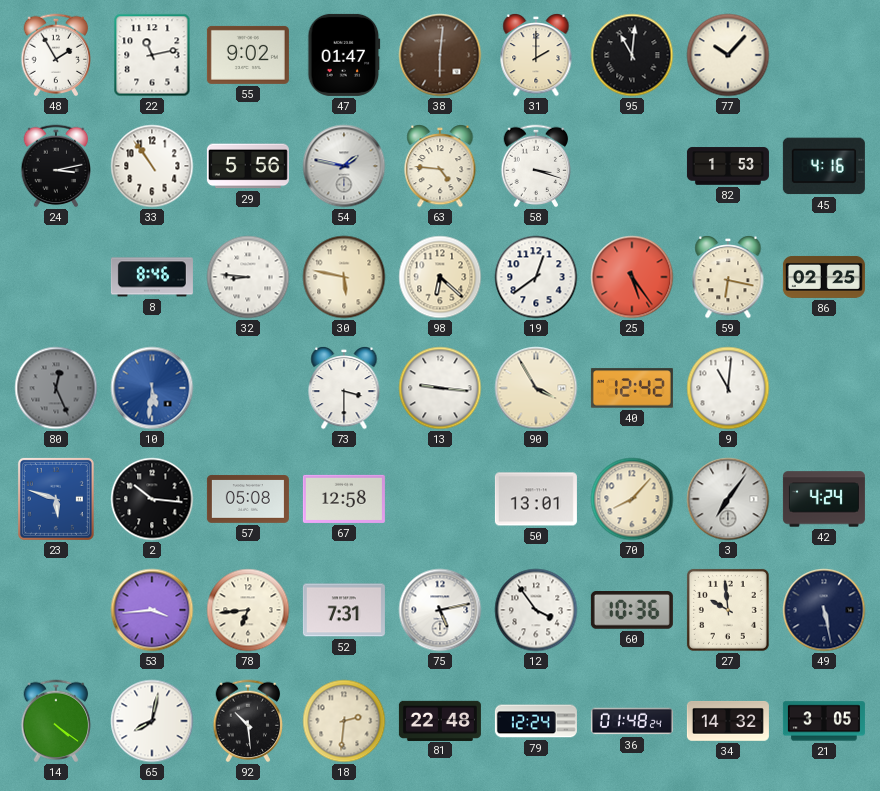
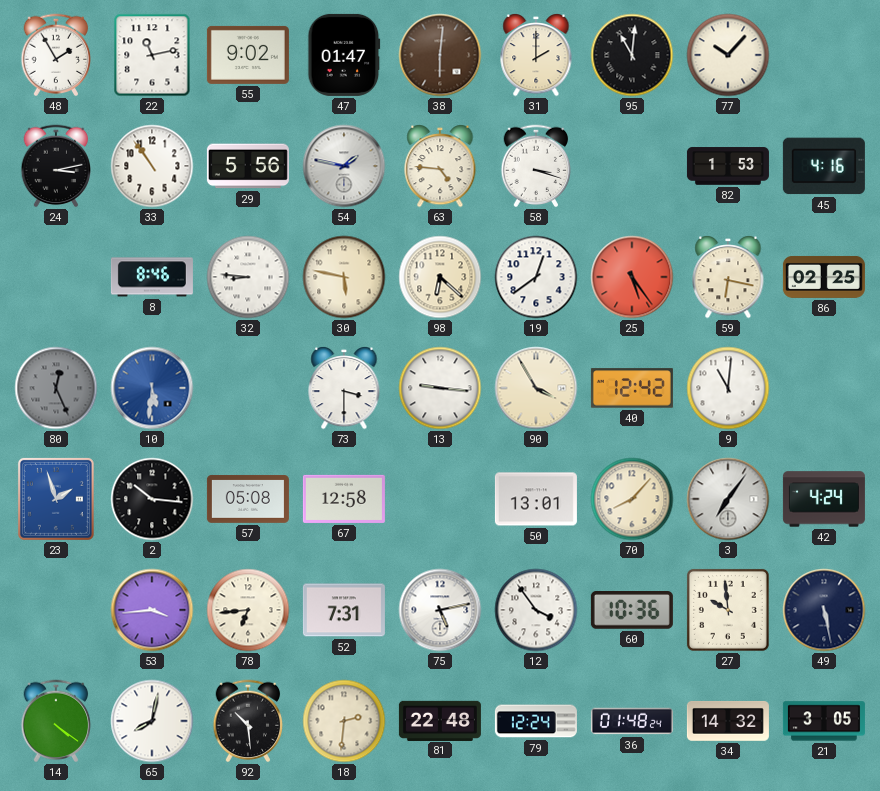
23: 5:48 -> 1:57
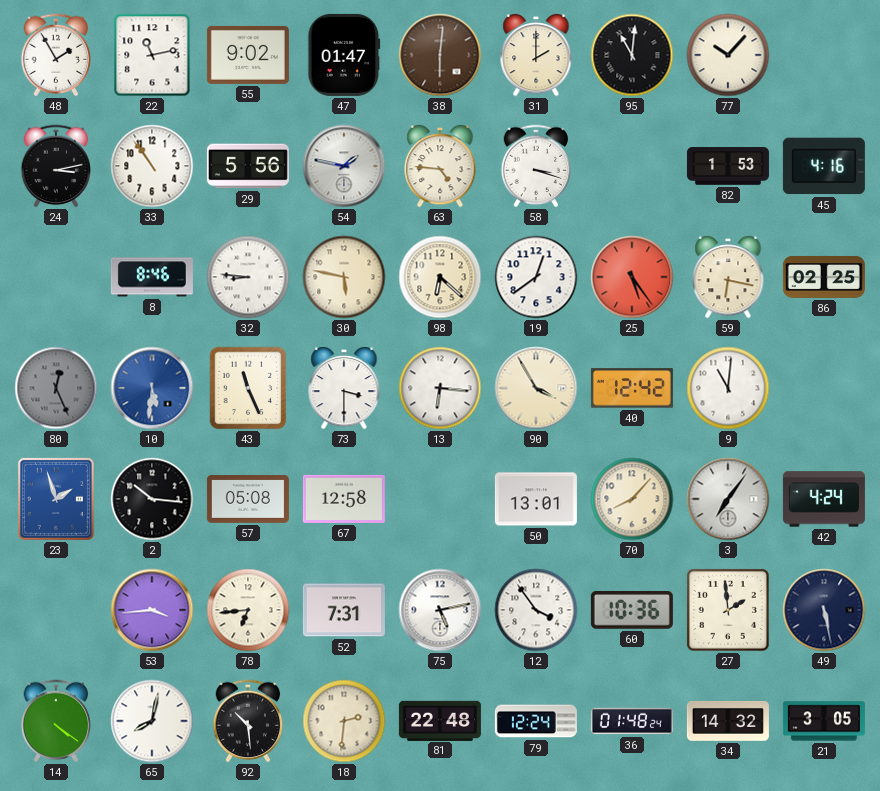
43: none -> 11:26
13: 9:16 -> 6:16
27: 9:59 -> 1:59
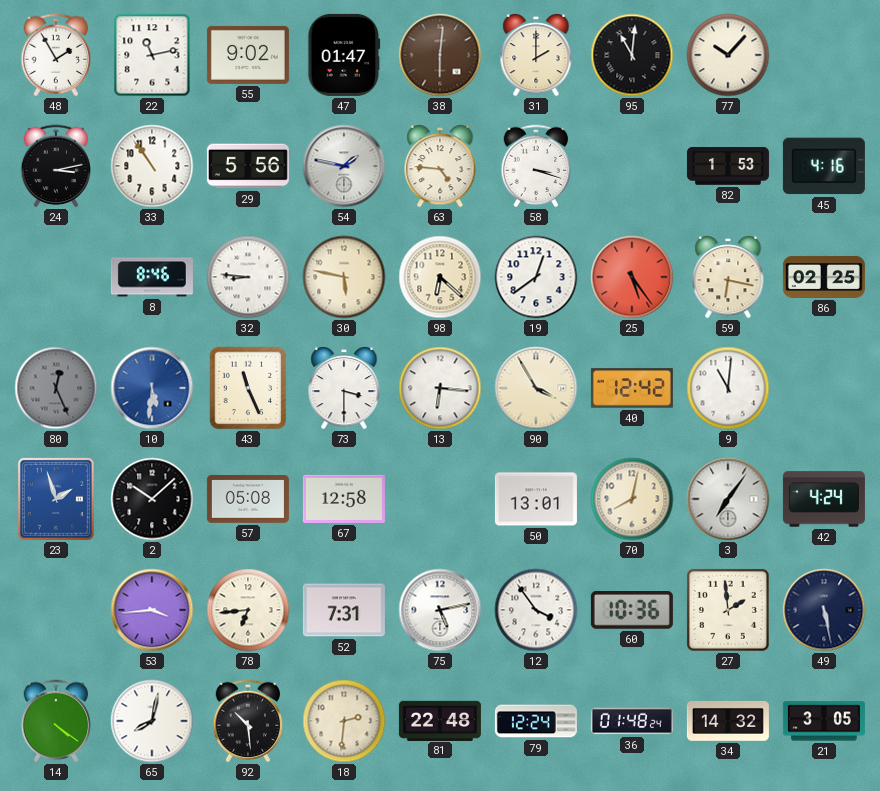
2: 10:16 -> 10:08
70: 8:07 -> 8:02
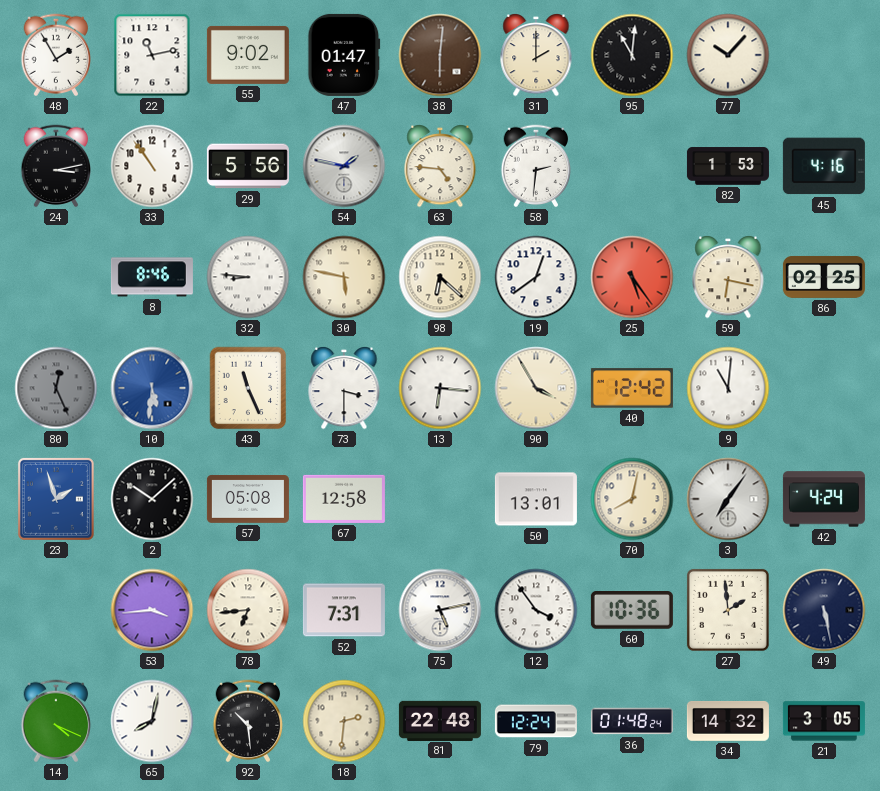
58: 3:18 -> 2:31
14: 4:21 -> 4:19
